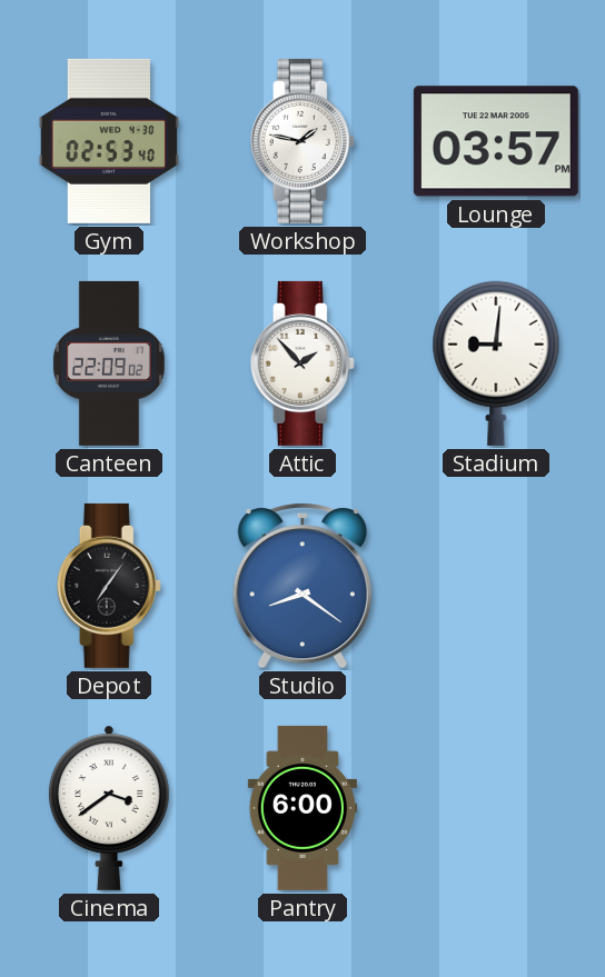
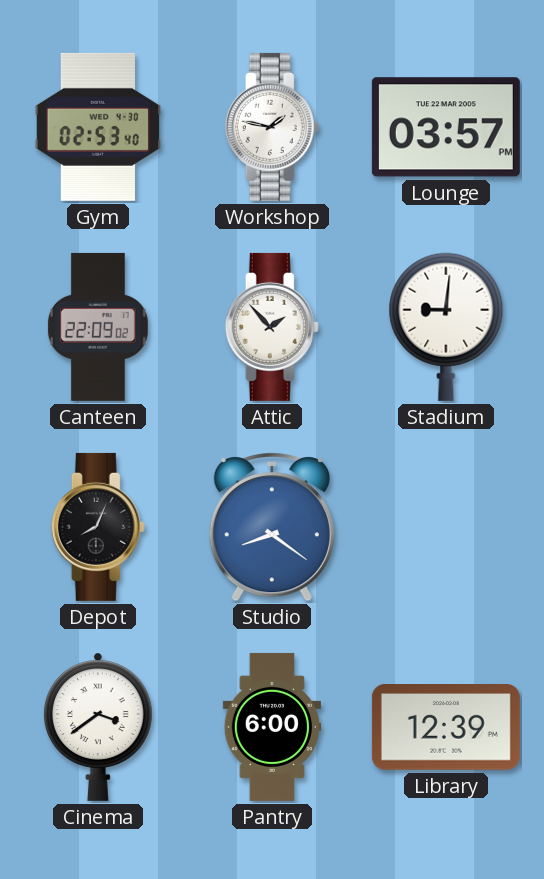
Depot: 7:06 -> 8:04
Library: none -> 12:39
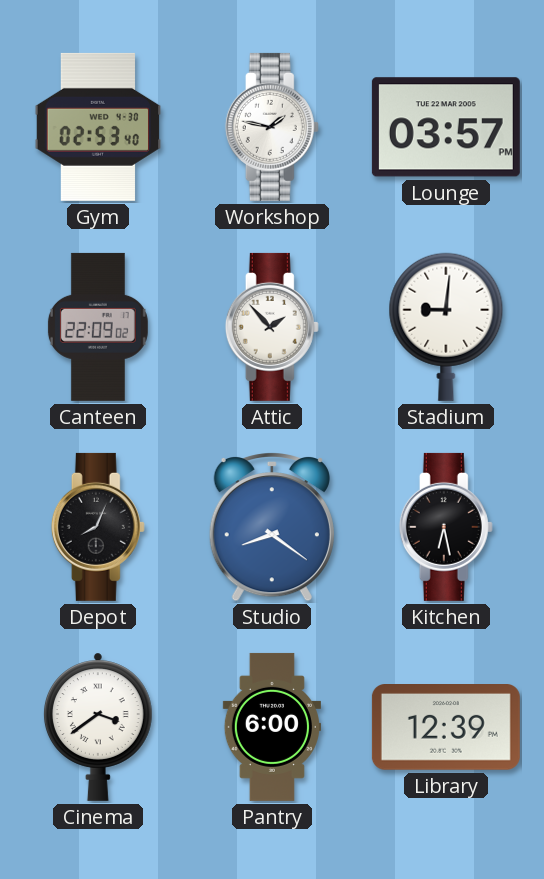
Kitchen: none -> 6:28
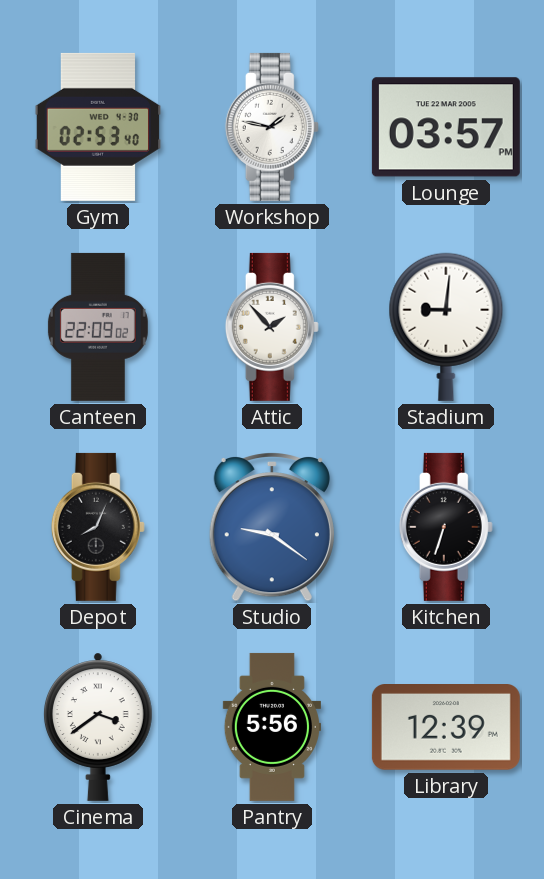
Studio: 8:21 -> 9:21
Kitchen: 6:28 -> 6:33
Pantry: 6:00 -> 5:56
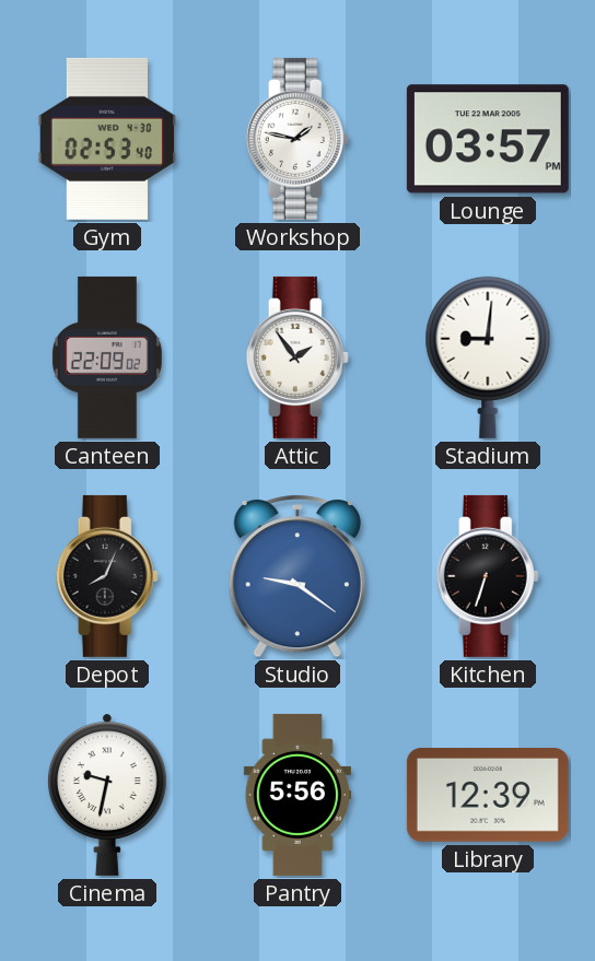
Attic: 1:53 -> 1:54
Cinema: 3:39 -> 9:32
